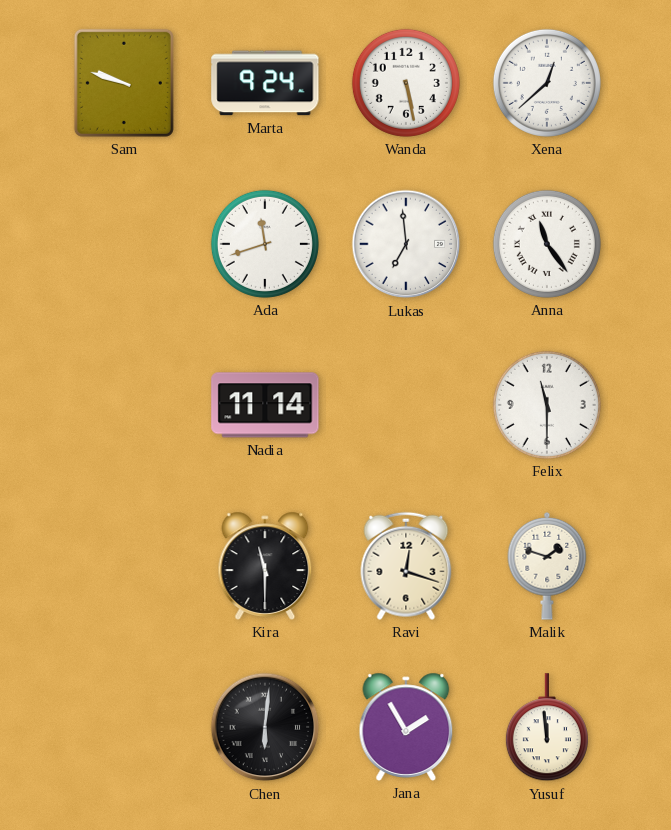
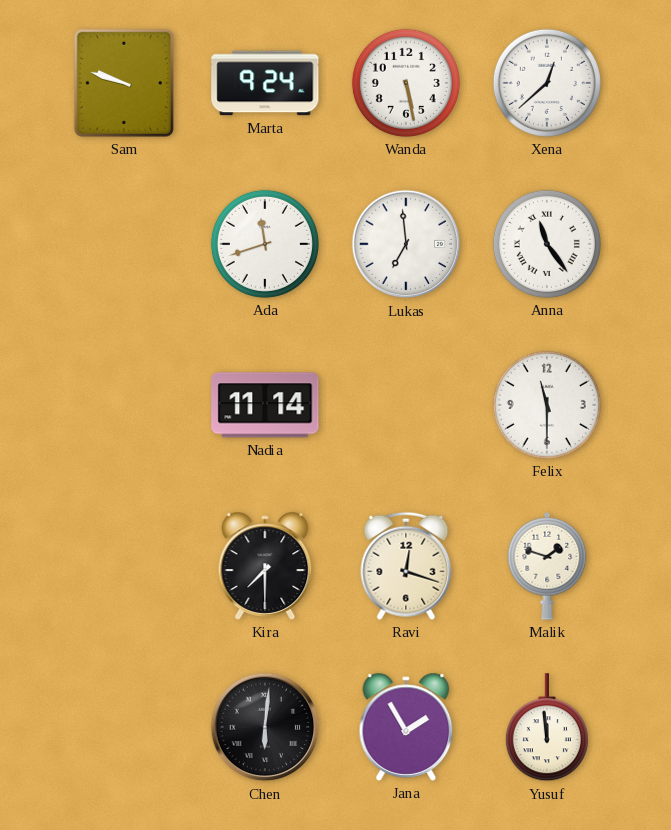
Kira: 11:30 -> 7:30
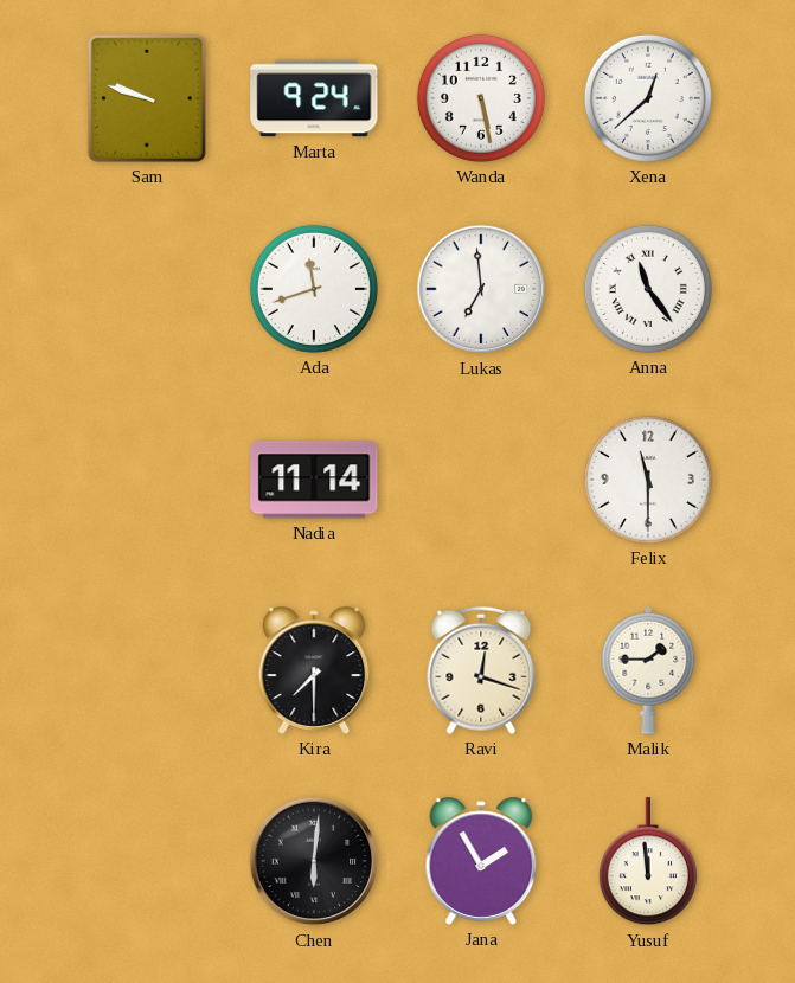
Malik: 1:48 -> 1:45
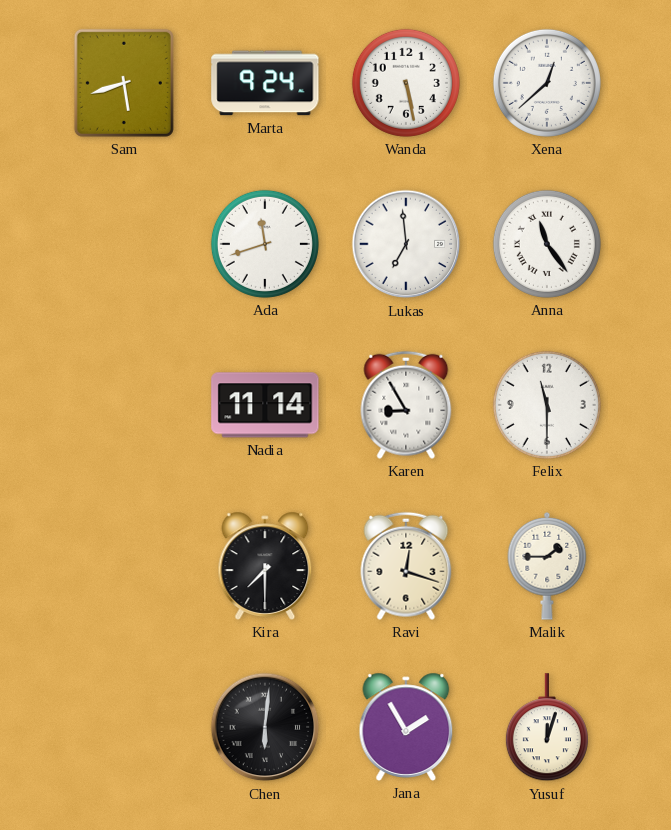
Sam: 9:48 -> 5:42
Karen: none -> 8:55
Yusuf: 11:59 -> 12:03
